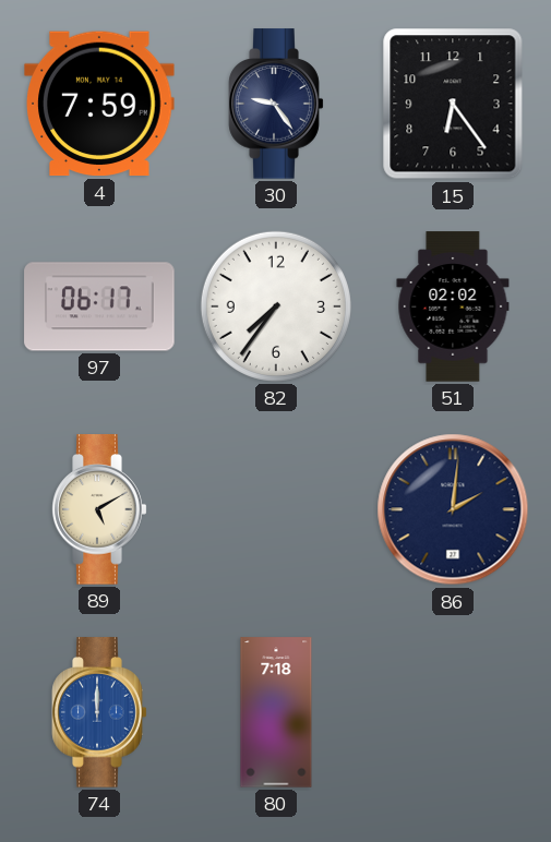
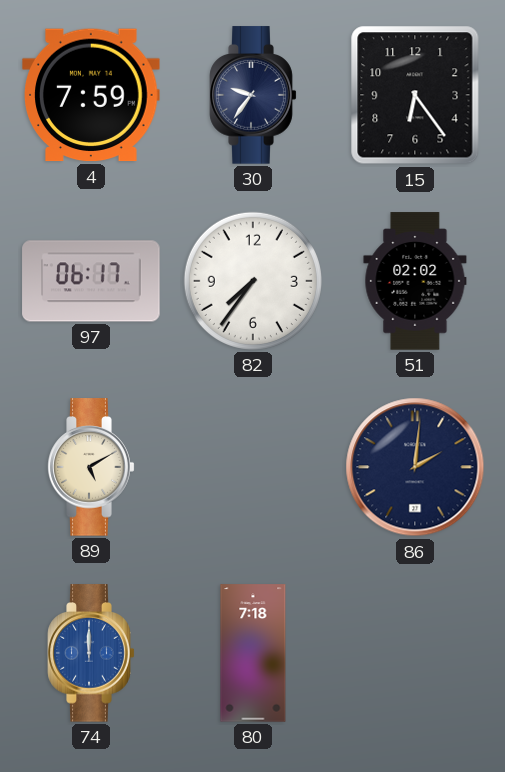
30: 9:24 -> 9:36
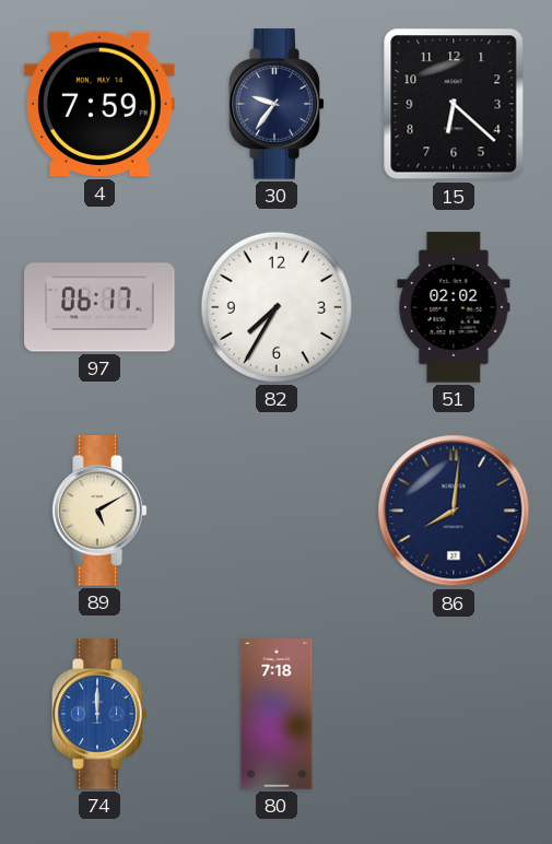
15: 6:24 -> 6:22
82: 7:36 -> 7:35
86: 2:01 -> 8:01
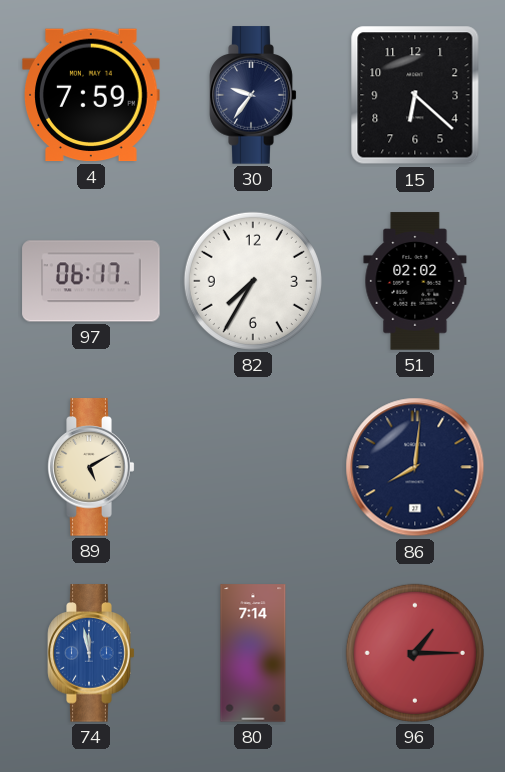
74: 12:00 -> 11:58
80: 7:18 -> 7:14
96: none -> 1:15
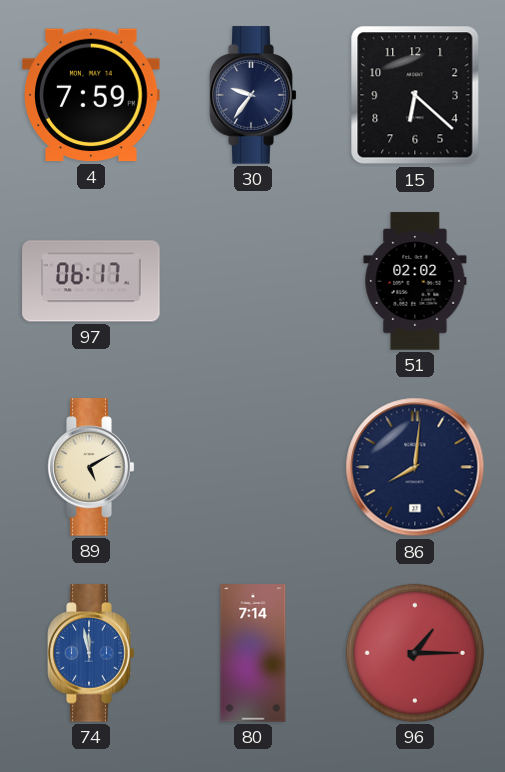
82: 7:35 -> none
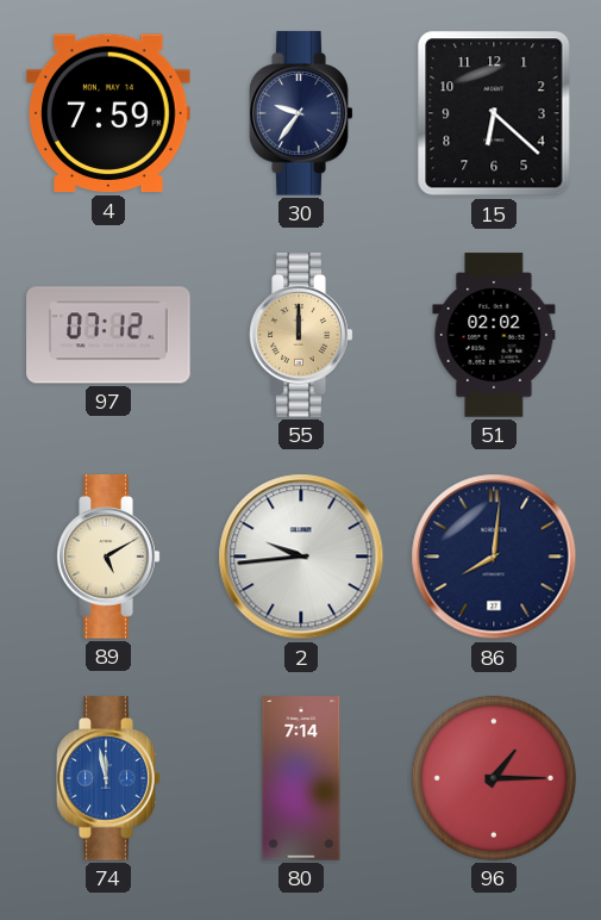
97: 06:17 -> 07:12
55: none -> 12:00
2: none -> 9:44
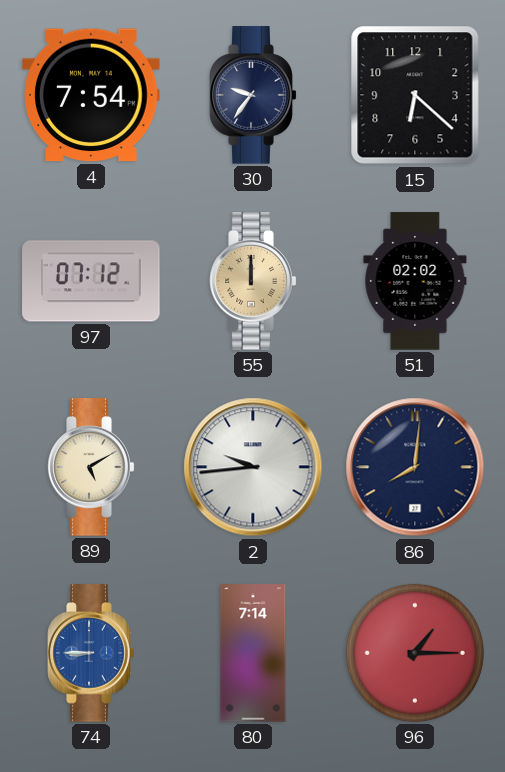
4: 7:59 -> 7:54
74: 11:58 -> 8:45
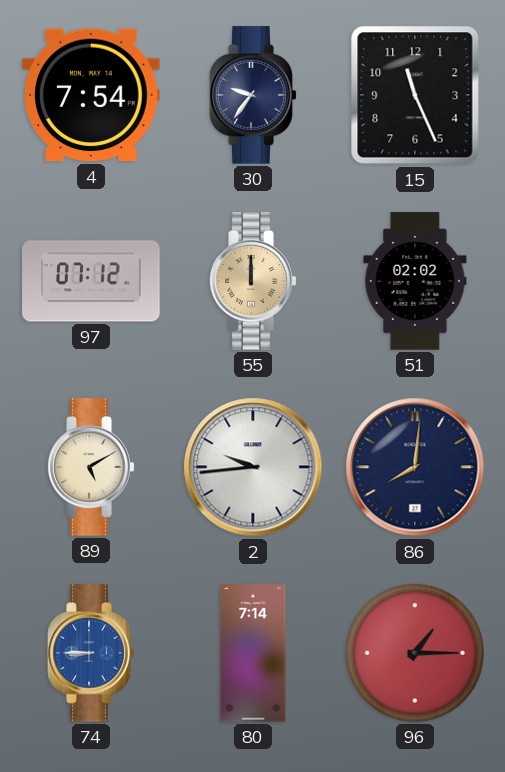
15: 6:22 -> 11:26
